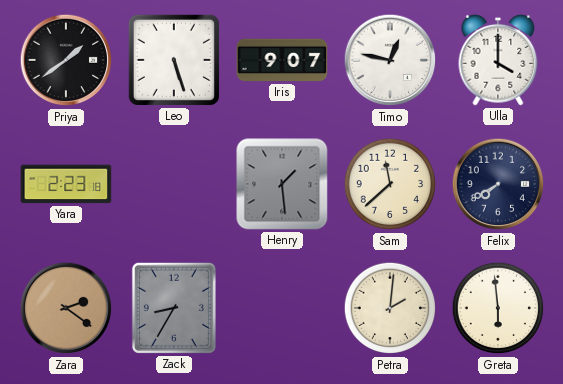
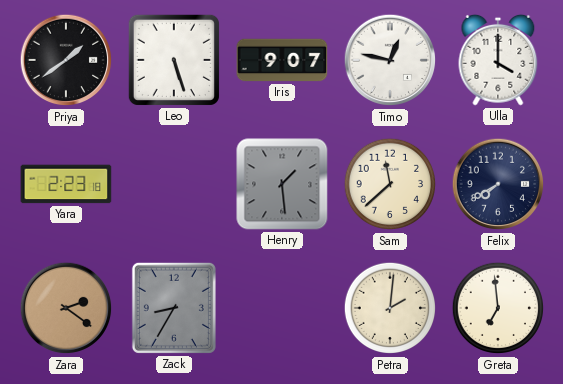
Greta: 5:59 -> 6:59
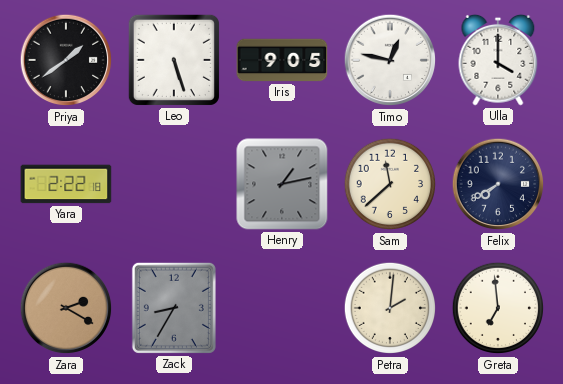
Iris: 9:07 -> 9:05
Yara: 2:23 -> 2:22
Henry: 1:29 -> 1:13
Zara: 2:21 -> 2:20
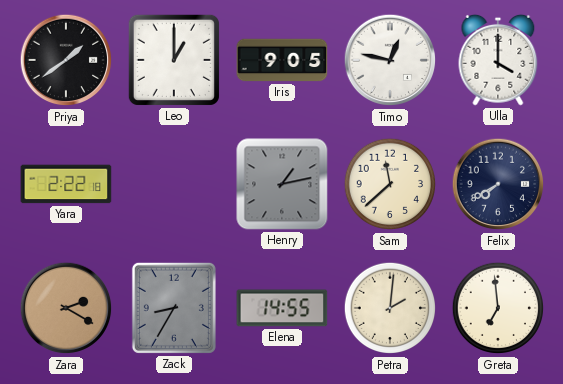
Leo: 5:27 -> 1:00
Elena: none -> 14:55
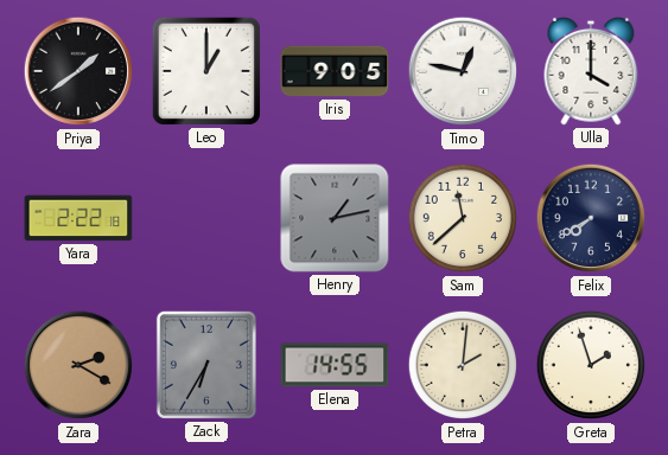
Zack: 8:35 -> 6:35
Greta: 6:59 -> 1:57
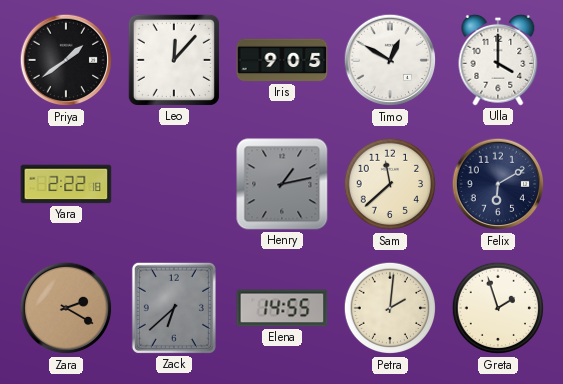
Leo: 1:00 -> 12:07
Timo: 12:47 -> 12:50
Felix: 7:40 -> 6:10
Zack: 6:35 -> 6:38
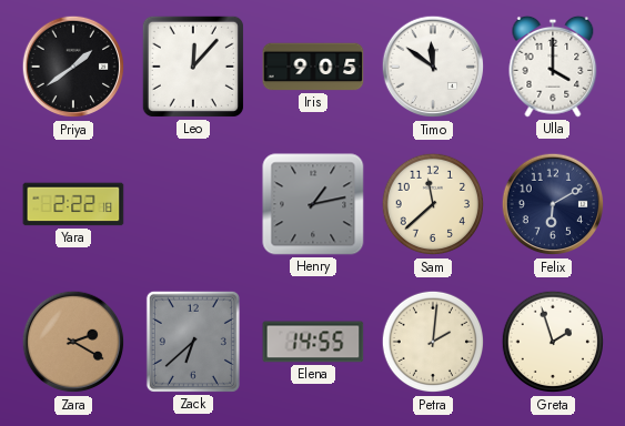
Timo: 12:50 -> 11:51
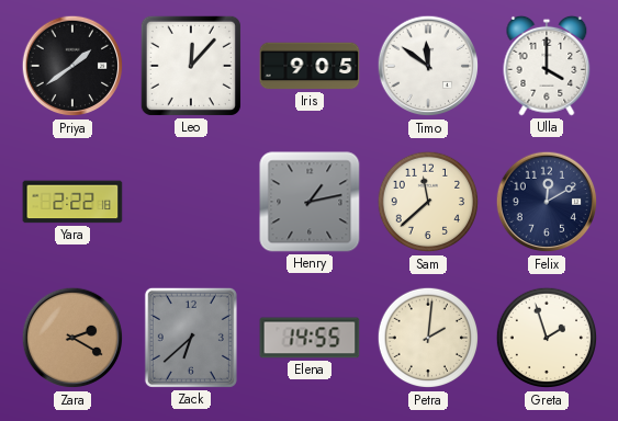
Felix: 6:10 -> 12:10
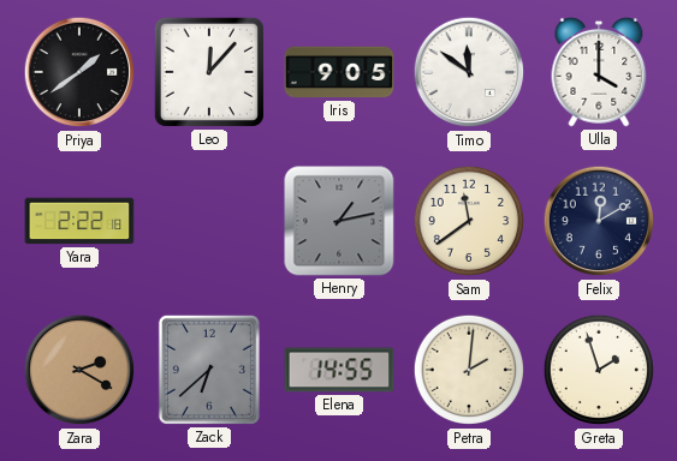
Sam: 11:38 -> 11:39
